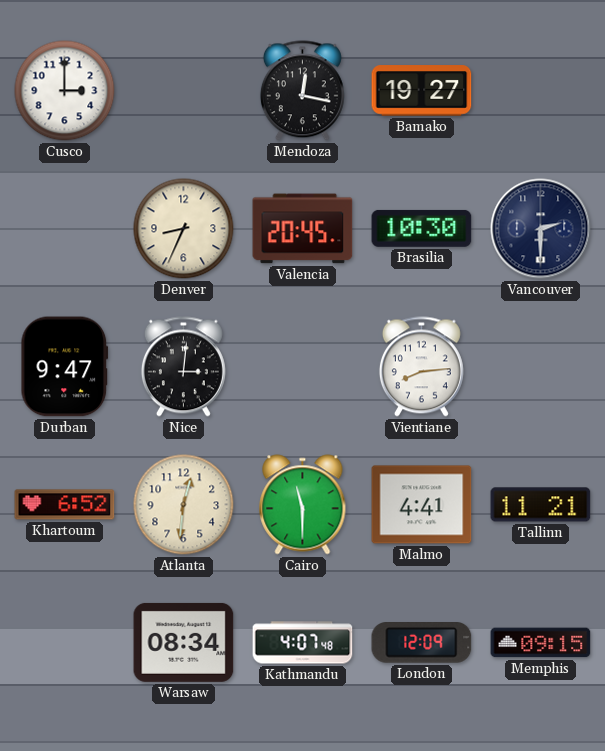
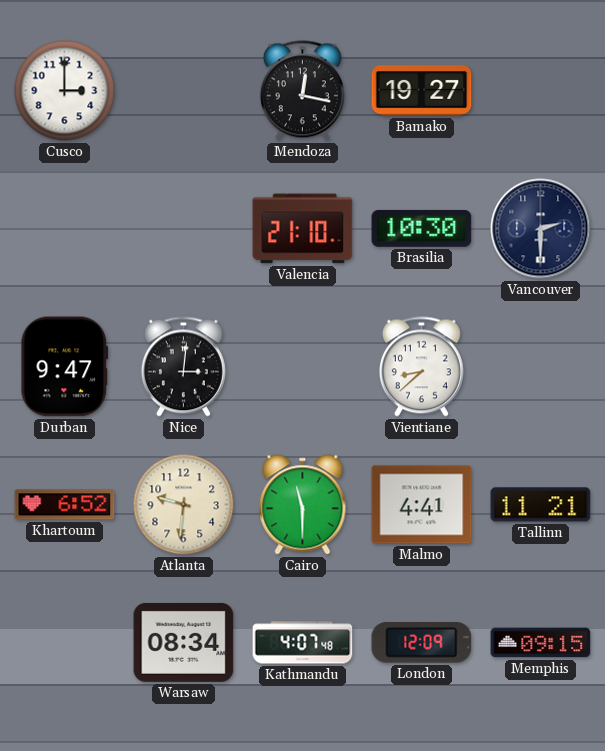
Denver: 8:34 -> none
Valencia: 20:45 -> 21:10
Vientiane: 8:14 -> 8:38
Atlanta: 12:31 -> 9:31
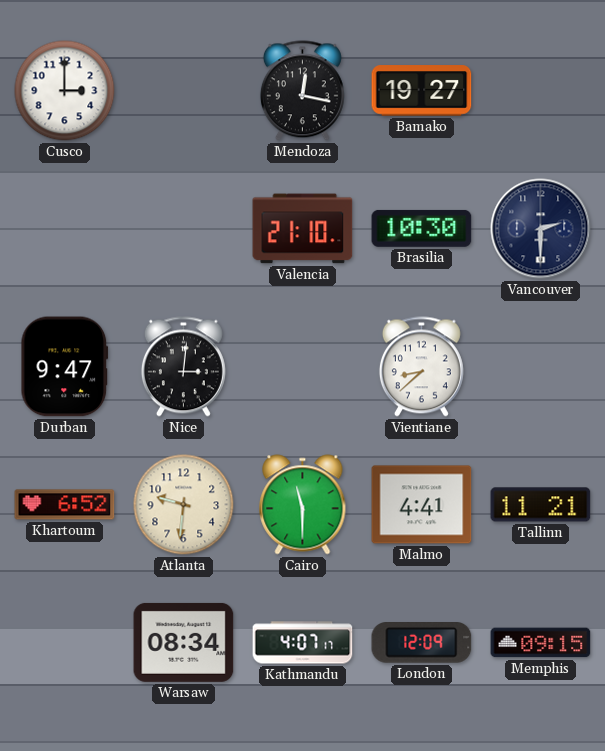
Kathmandu: 4:07:48 -> 4:07:17
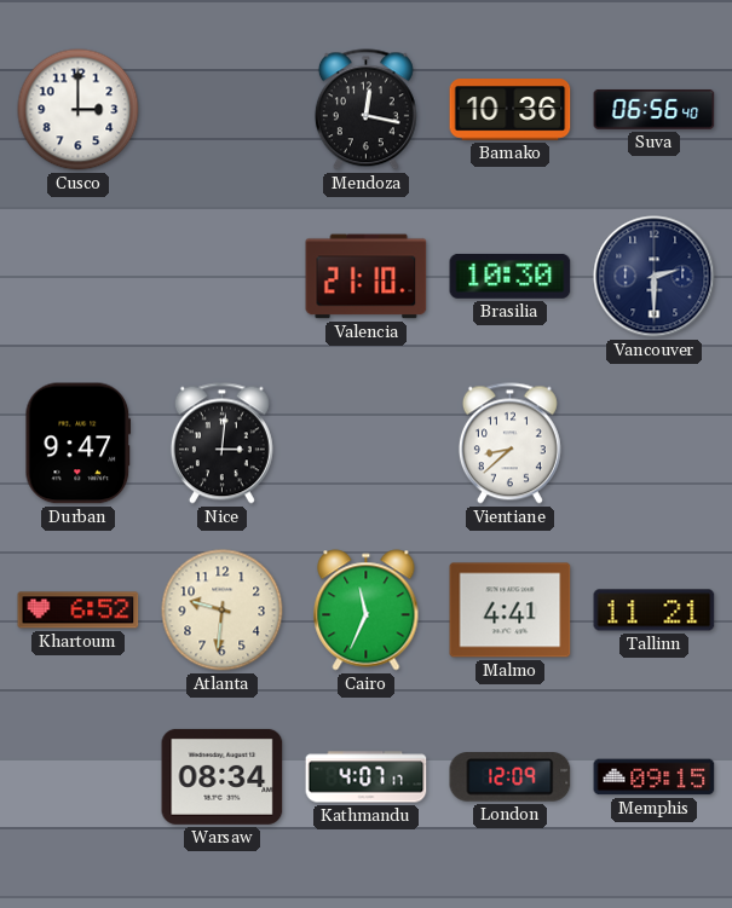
Bamako: 19:27 -> 10:36
Suva: none -> 06:56
Cairo: 11:30 -> 11:34
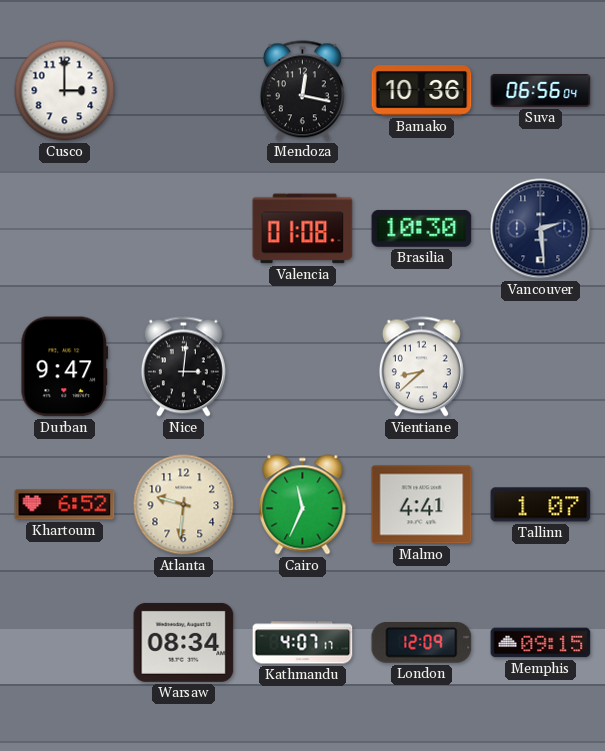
Suva: 06:56:40 -> 06:56:04
Valencia: 21:10 -> 01:08
Vancouver: 2:30 -> 2:29
Tallinn: 11:21 -> 1:07
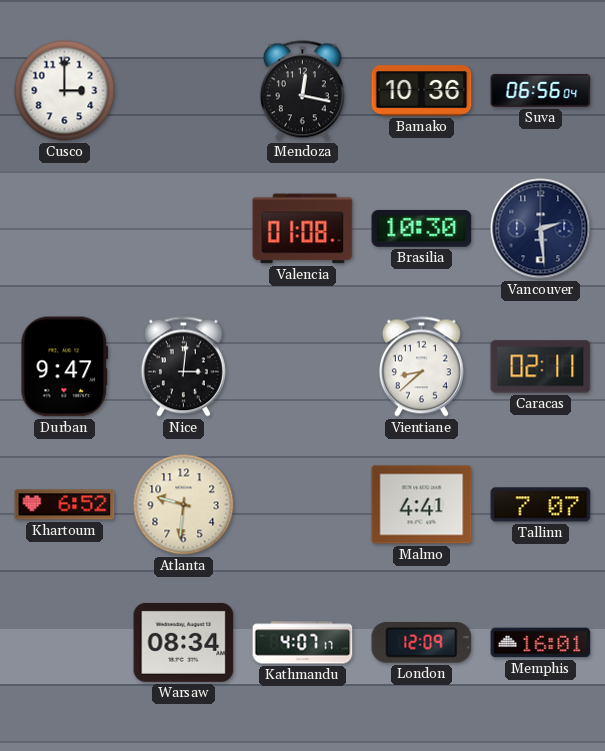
Caracas: none -> 02:11
Cairo: 11:34 -> none
Tallinn: 1:07 -> 7:07
Memphis: 09:15 -> 16:01
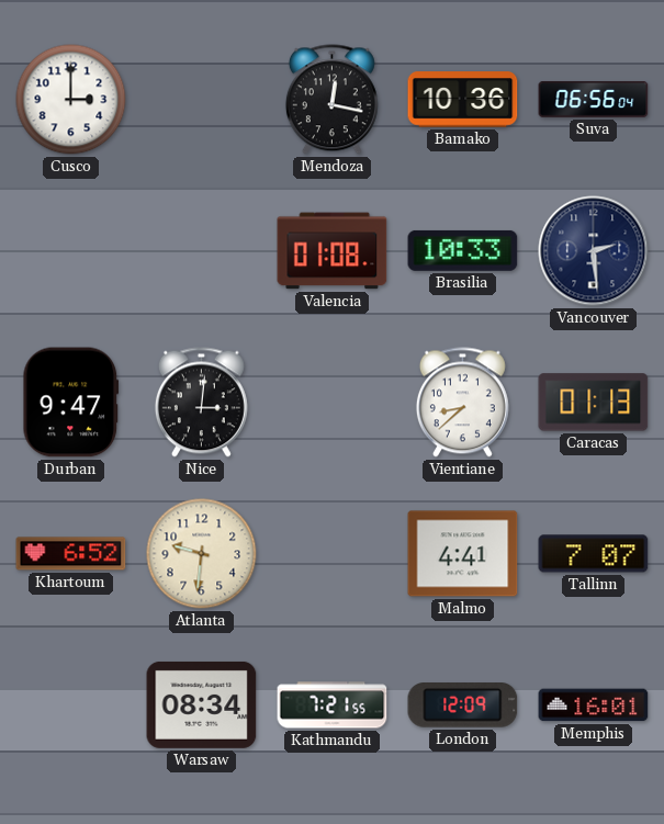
Brasilia: 10:30 -> 10:33
Caracas: 02:11 -> 01:13
Kathmandu: 4:07 -> 7:21
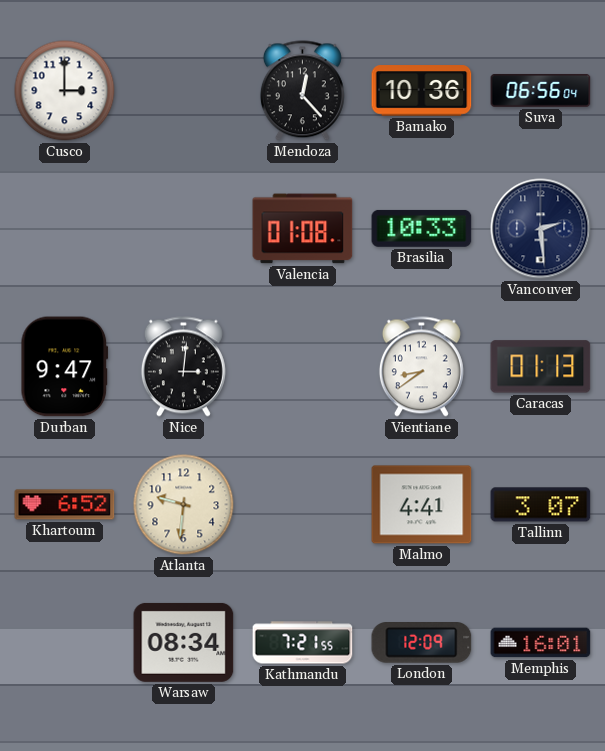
Mendoza: 12:17 -> 12:23
Vientiane: 8:38 -> 8:39
Tallinn: 7:07 -> 3:07
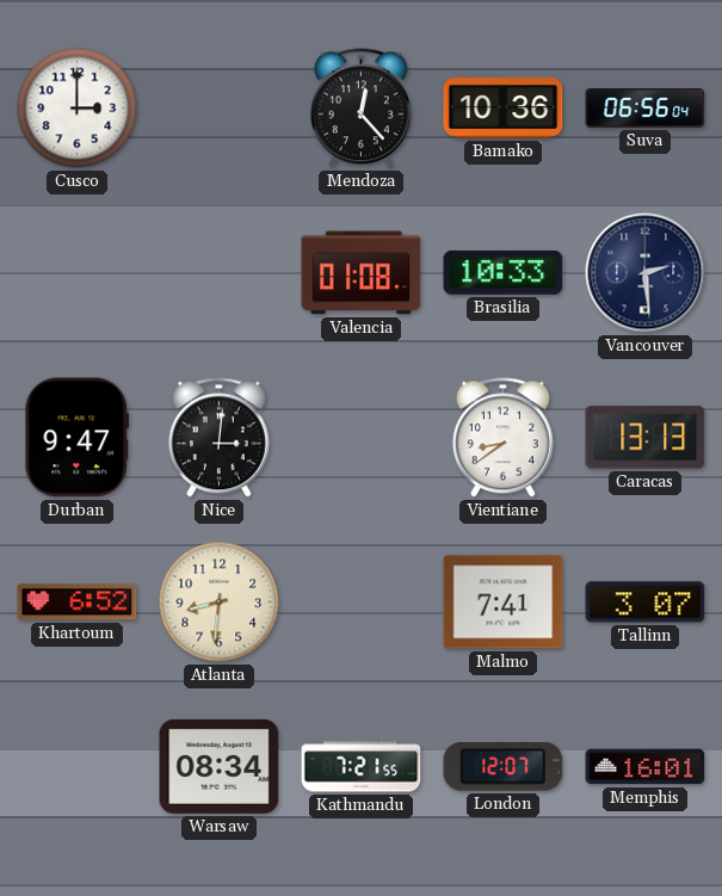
Caracas: 01:13 -> 13:13
Atlanta: 9:31 -> 8:31
Malmo: 4:41 -> 7:41
London: 12:09 -> 12:07
